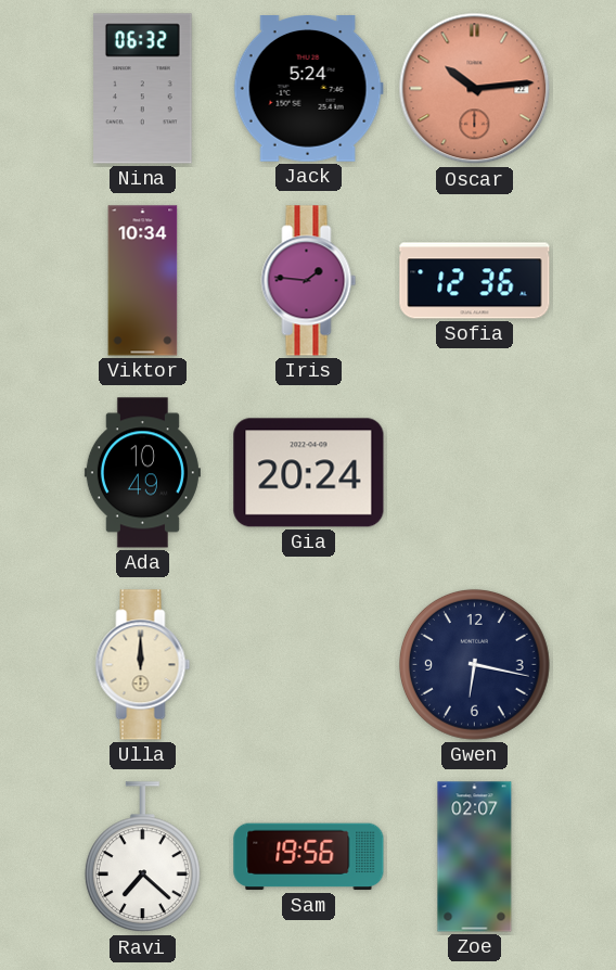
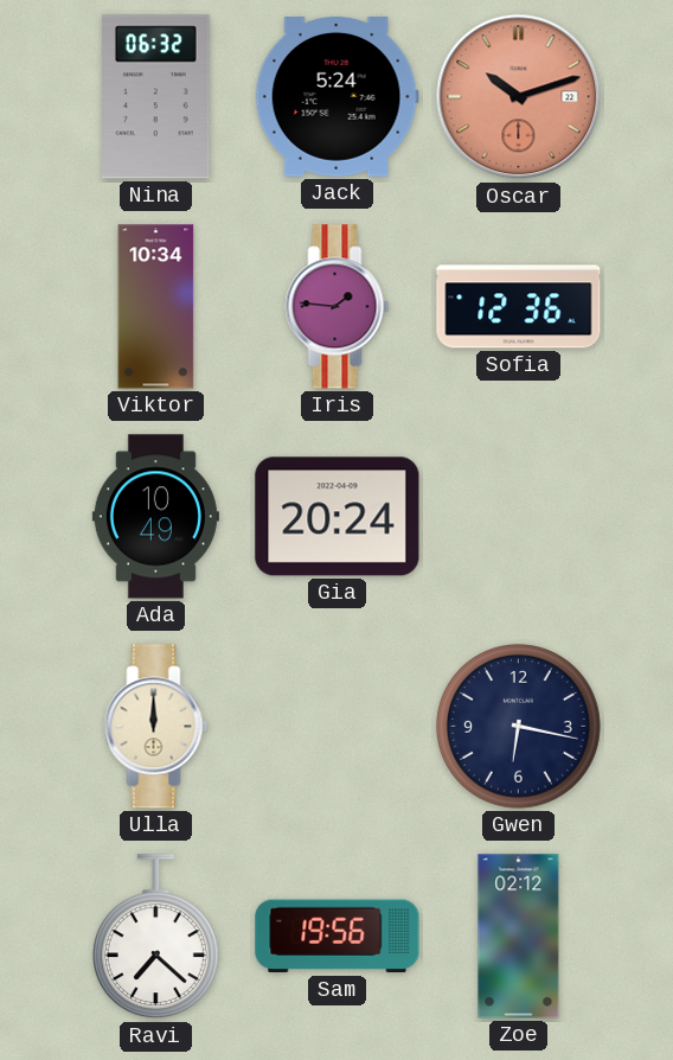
Oscar: 10:14 -> 10:12
Zoe: 02:07 -> 02:12
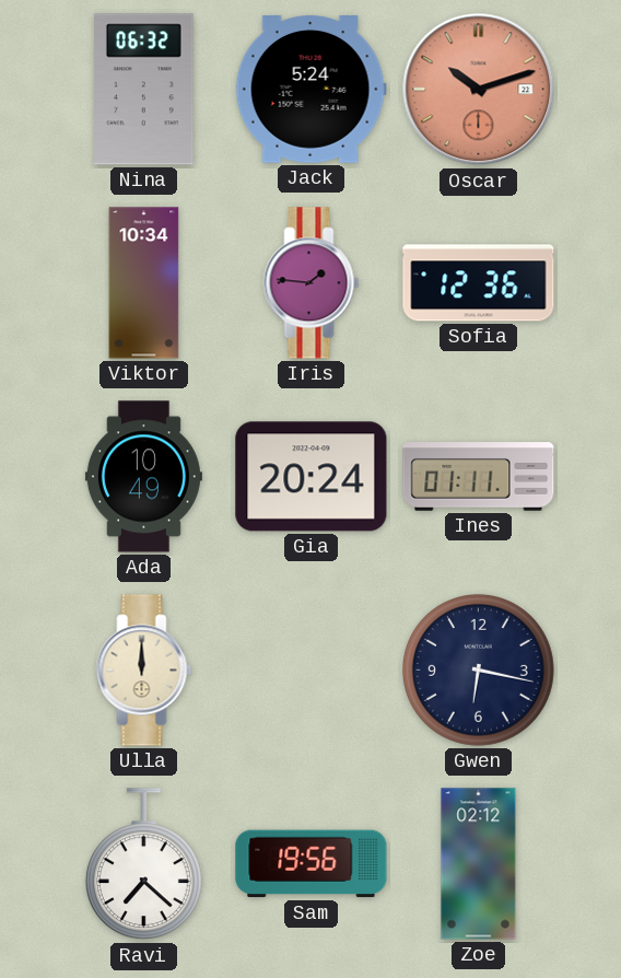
Ines: none -> 01:11
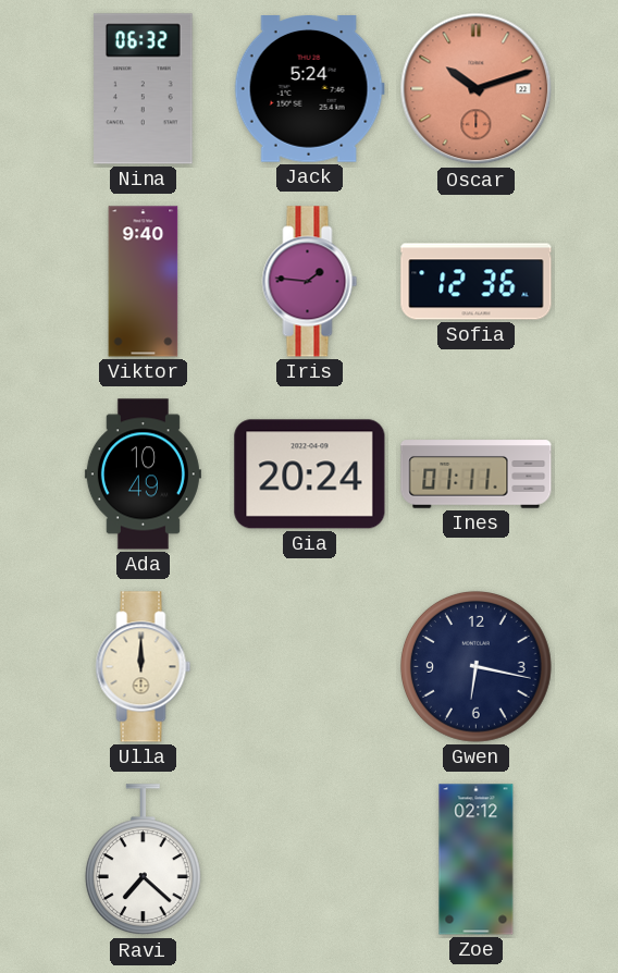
Viktor: 10:34 -> 9:40
Sam: 19:56 -> none
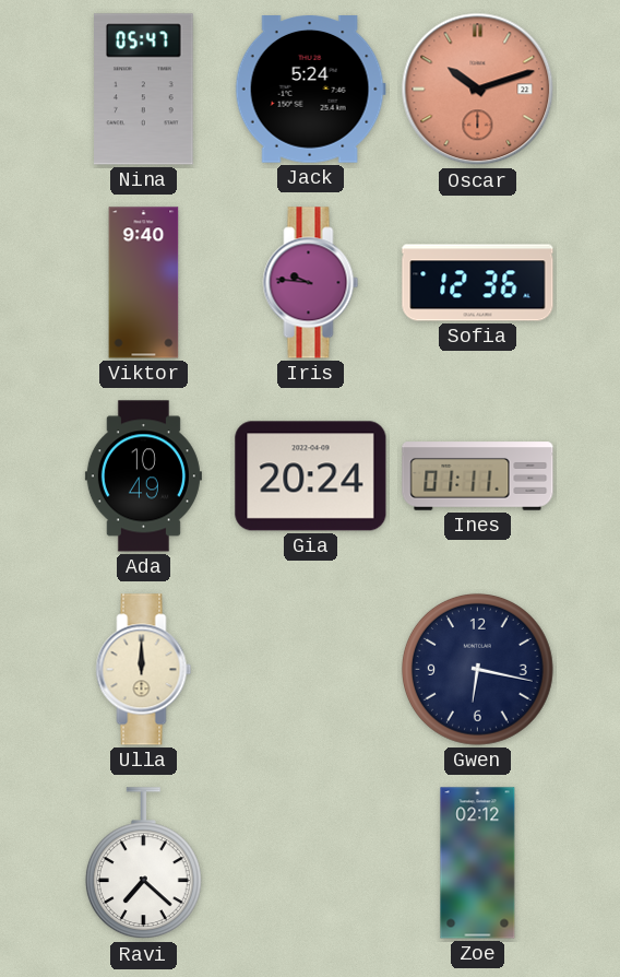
Nina: 06:32 -> 05:47
Iris: 1:46 -> 9:46
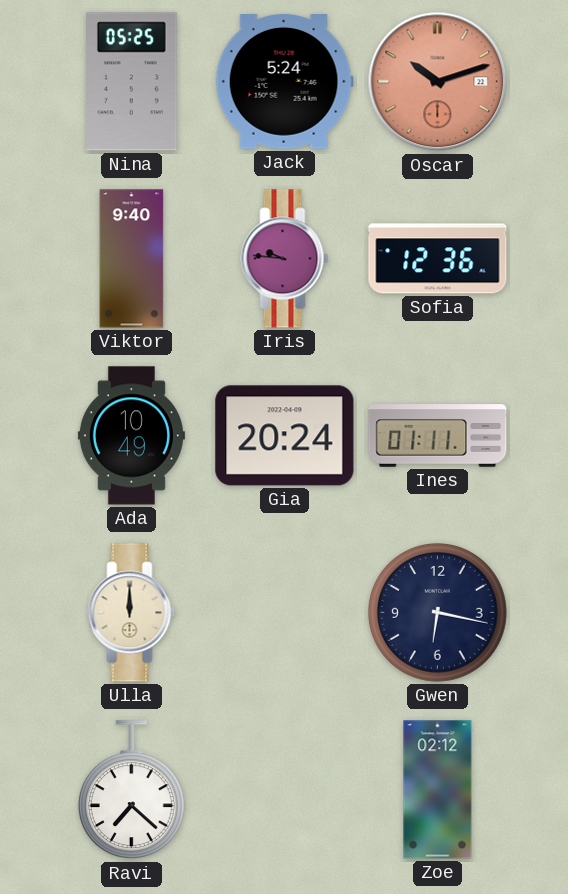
Nina: 05:47 -> 05:25
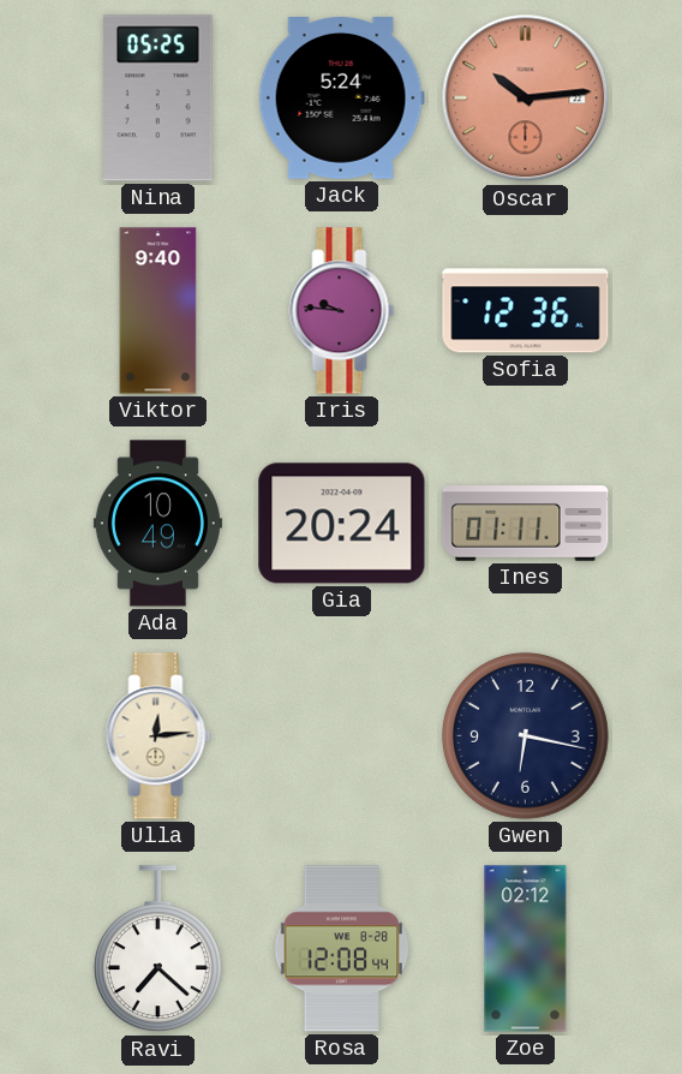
Oscar: 10:12 -> 10:14
Ulla: 12:00 -> 12:14
Rosa: none -> 12:08
